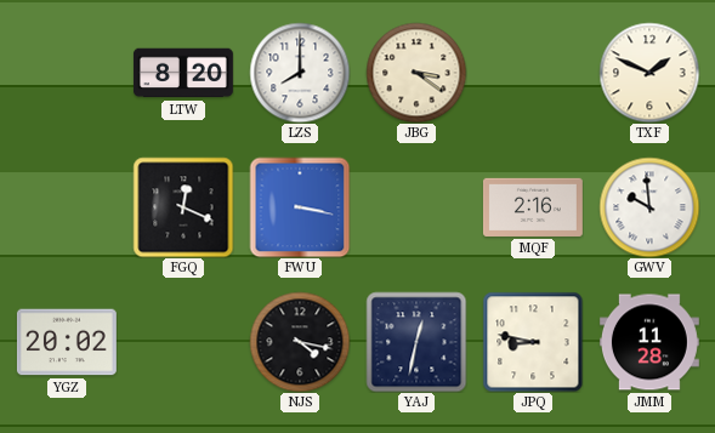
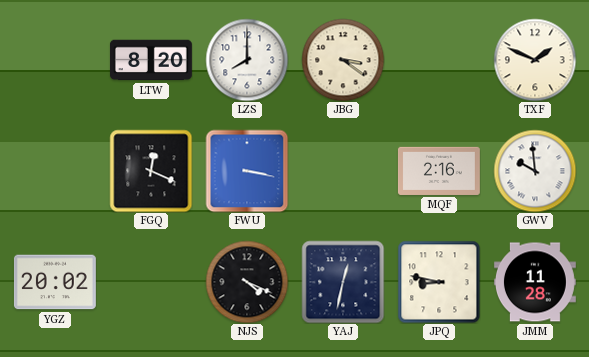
NJS: 4:17 -> 4:19
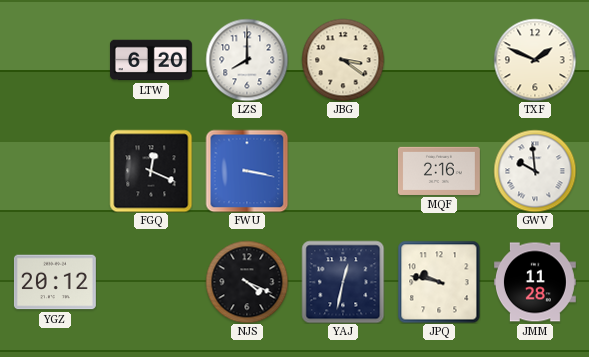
LTW: 8:20 -> 6:20
YGZ: 20:02 -> 20:12
JPQ: 8:47 -> 9:47
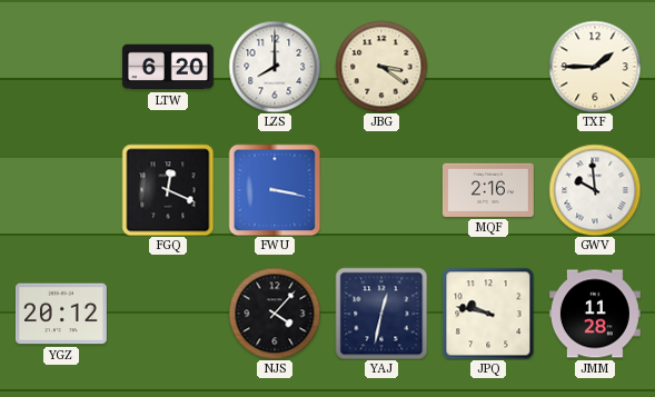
TXF: 1:49 -> 1:45
NJS: 4:19 -> 4:07
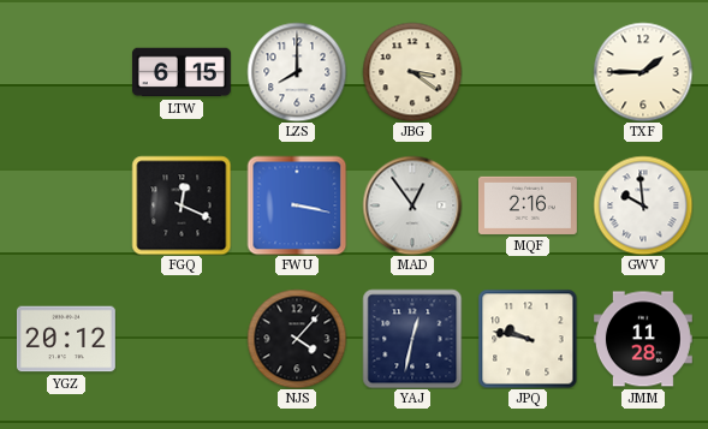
LTW: 6:20 -> 6:15
MAD: none -> 12:54
